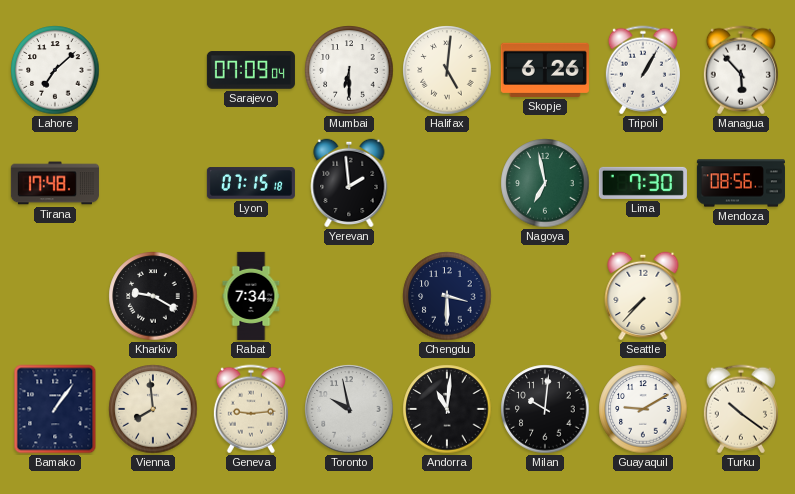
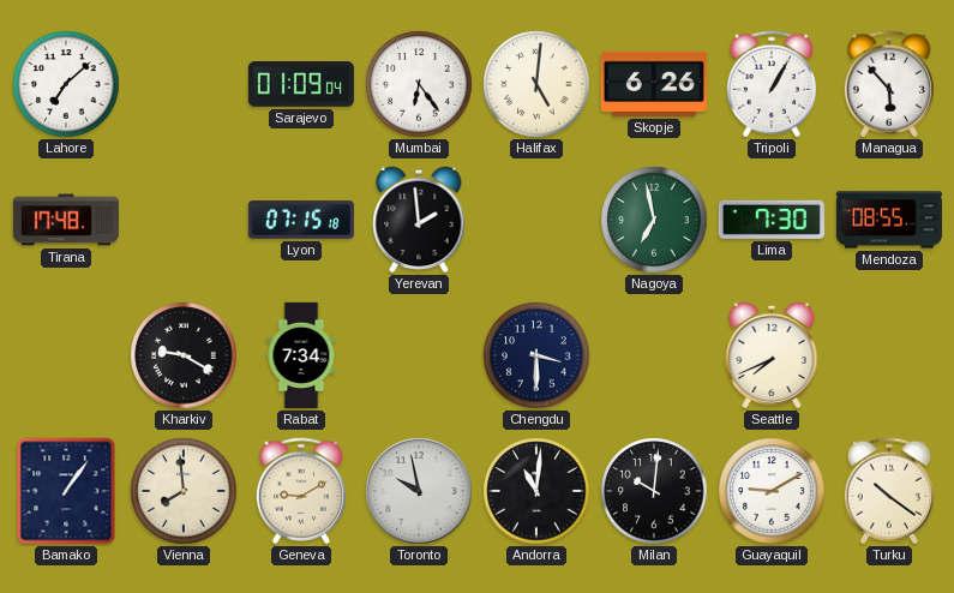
Sarajevo: 07:09 -> 01:09
Mumbai: 6:30 -> 6:24
Mendoza: 08:56 -> 08:55
Seattle: 7:37 -> 7:41
Geneva: 9:14 -> 9:10
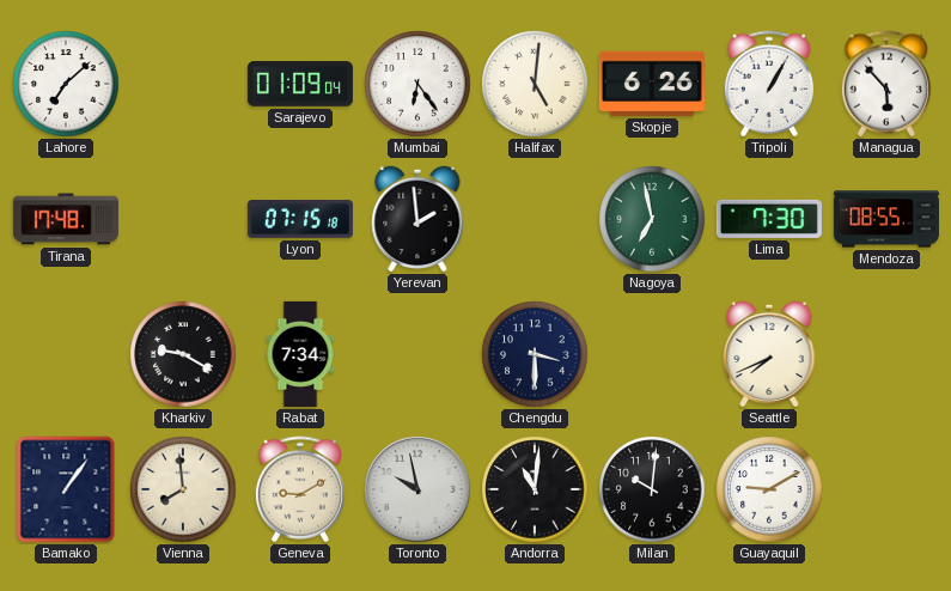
Turku: 10:21 -> none
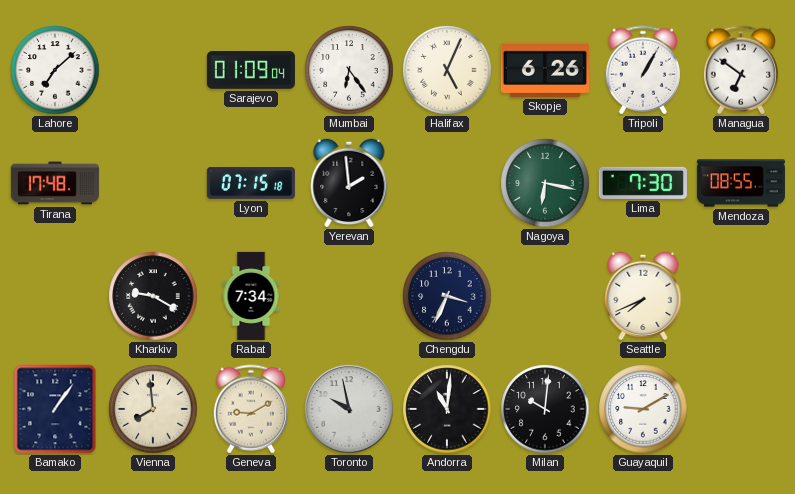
Halifax: 5:01 -> 5:04
Managua: 5:53 -> 6:51
Nagoya: 6:58 -> 6:17
Chengdu: 3:30 -> 3:34
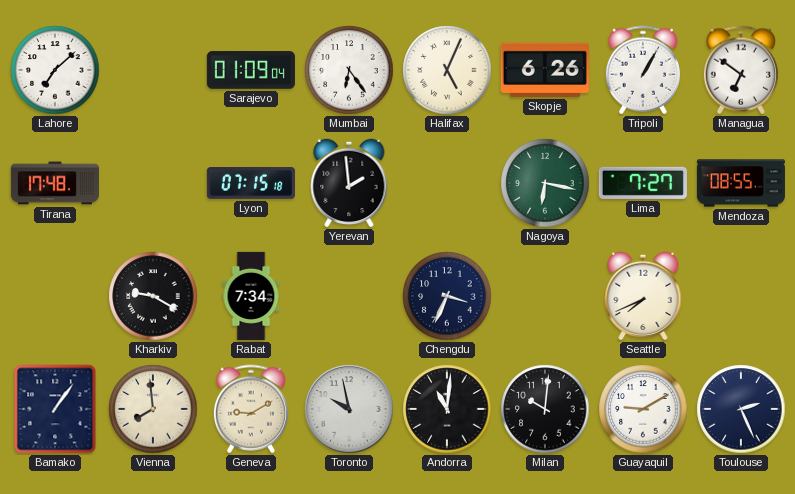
Lima: 7:30 -> 7:27
Toulouse: none -> 2:26
